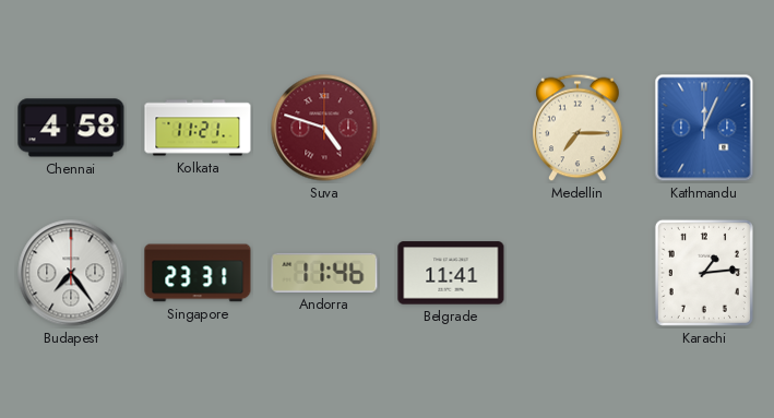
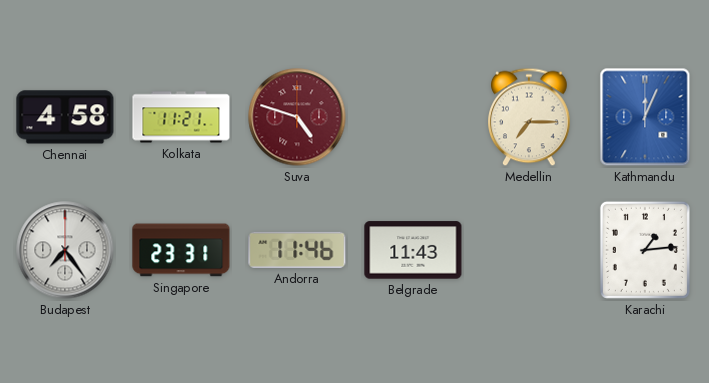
Belgrade: 11:41 -> 11:43
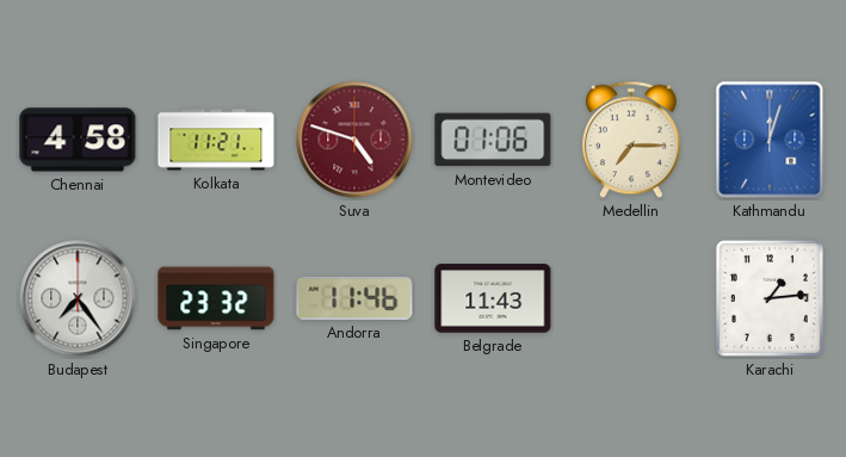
Montevideo: none -> 01:06
Kathmandu: 12:04 -> 12:03
Singapore: 23:31 -> 23:32
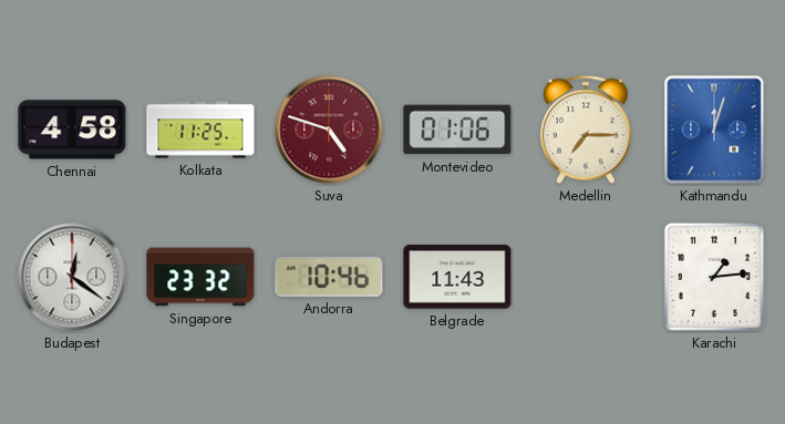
Kolkata: 11:21 -> 11:25
Budapest: 7:24 -> 12:21
Andorra: 11:46 -> 10:46
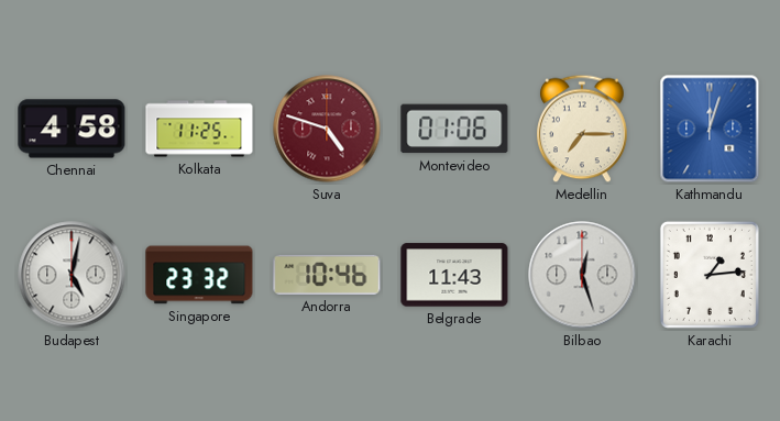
Budapest: 12:21 -> 5:02
Bilbao: none -> 12:27
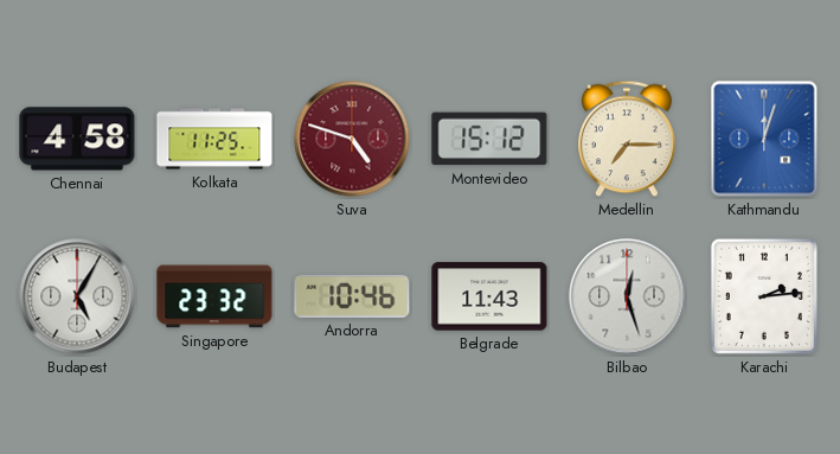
Montevideo: 01:06 -> 15:12
Budapest: 5:02 -> 5:05
Karachi: 1:14 -> 2:14
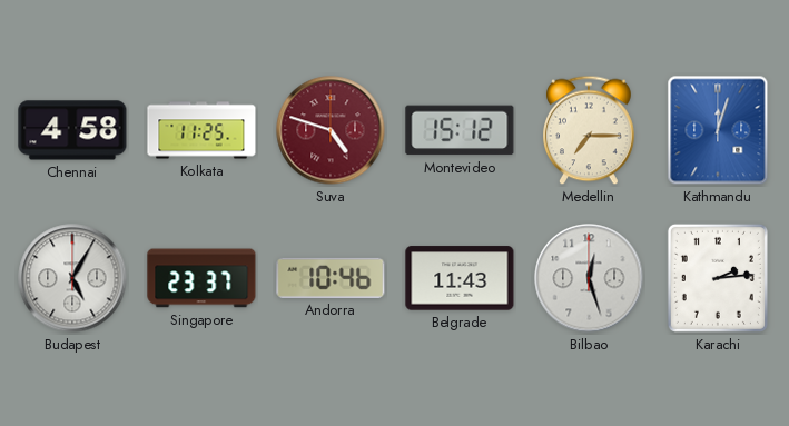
Singapore: 23:32 -> 23:37
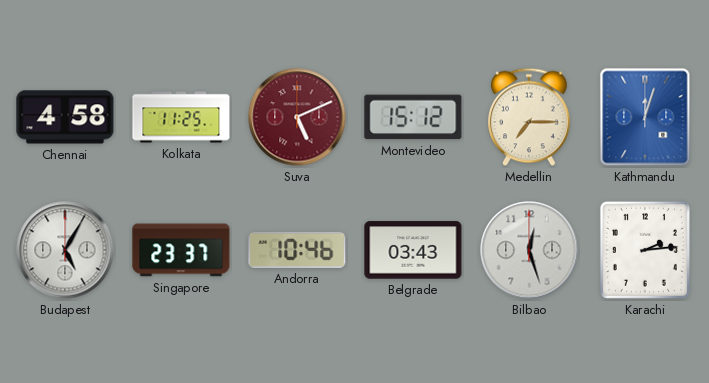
Suva: 4:48 -> 5:11
Belgrade: 11:43 -> 03:43
